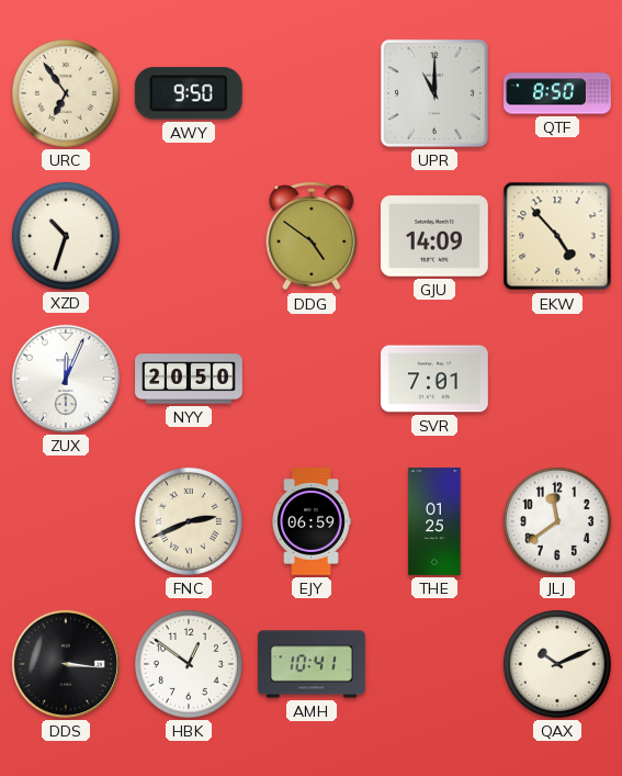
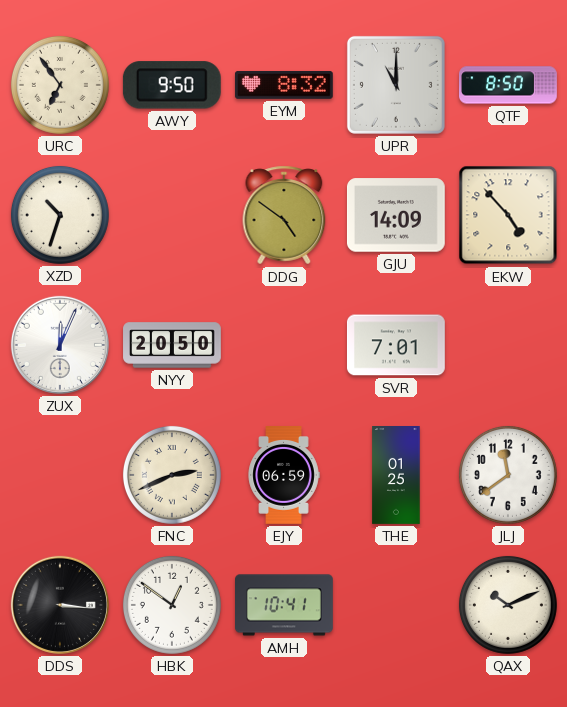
EYM: none -> 8:32
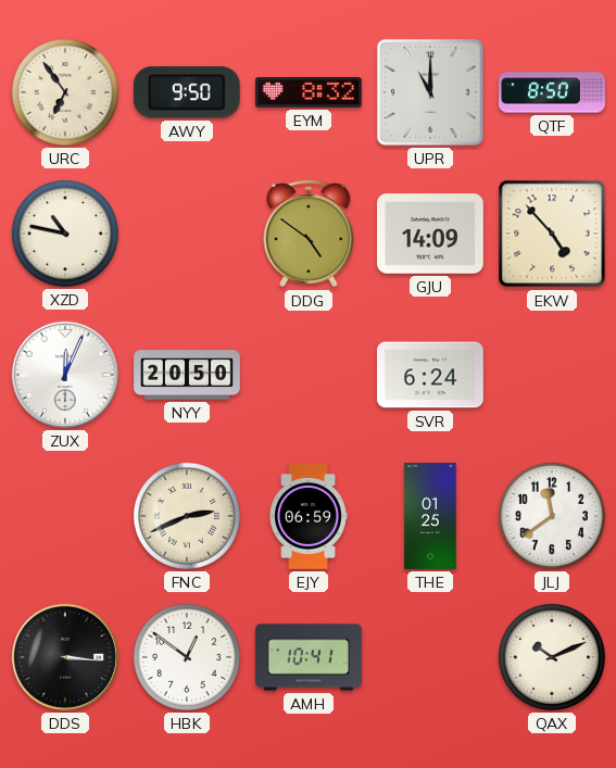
XZD: 10:33 -> 10:47
SVR: 7:01 -> 6:24
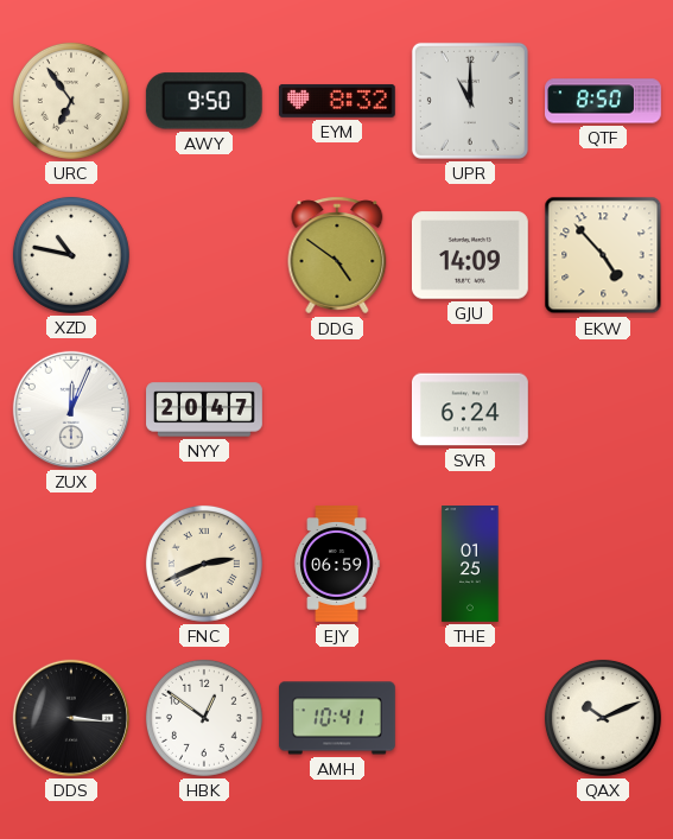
NYY: 20:50 -> 20:47
JLJ: 11:39 -> none
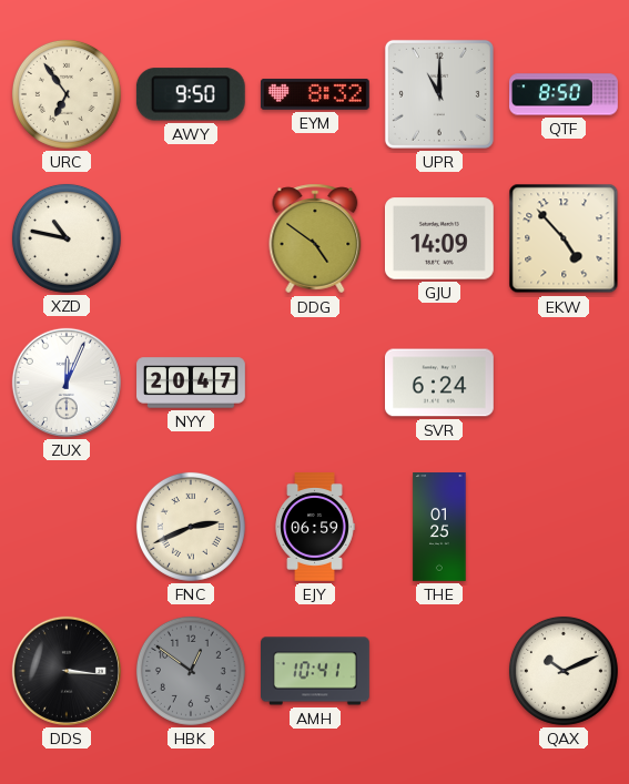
HBK dial: white -> grey
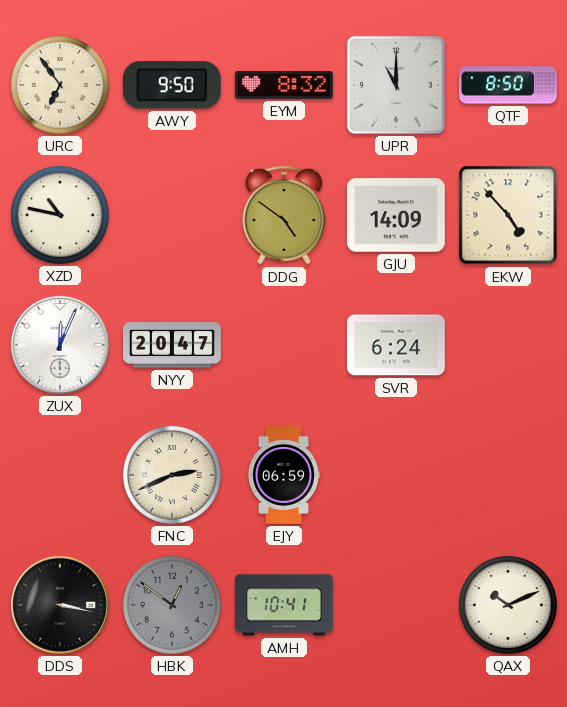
THE: 01:25 -> none
DDS: 3:16 -> 3:17
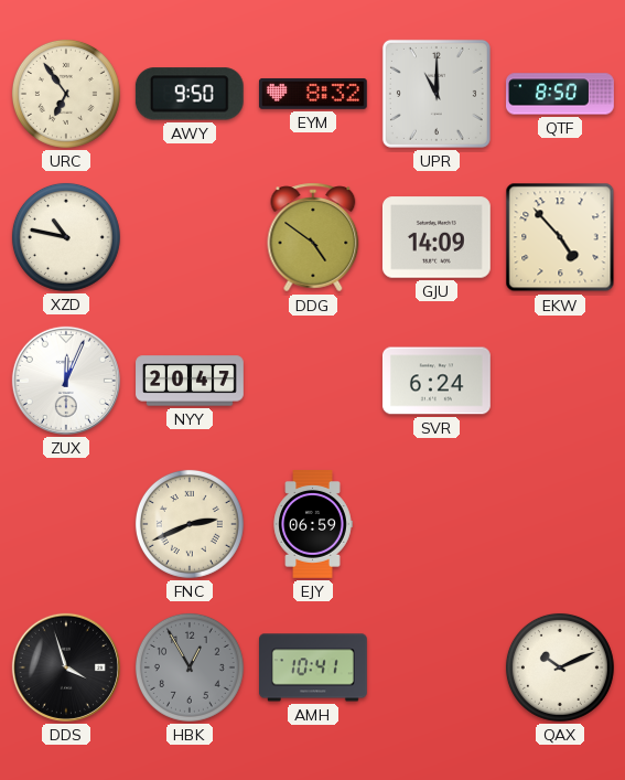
DDS: 3:17 -> 3:57
HBK: 12:51 -> 12:55
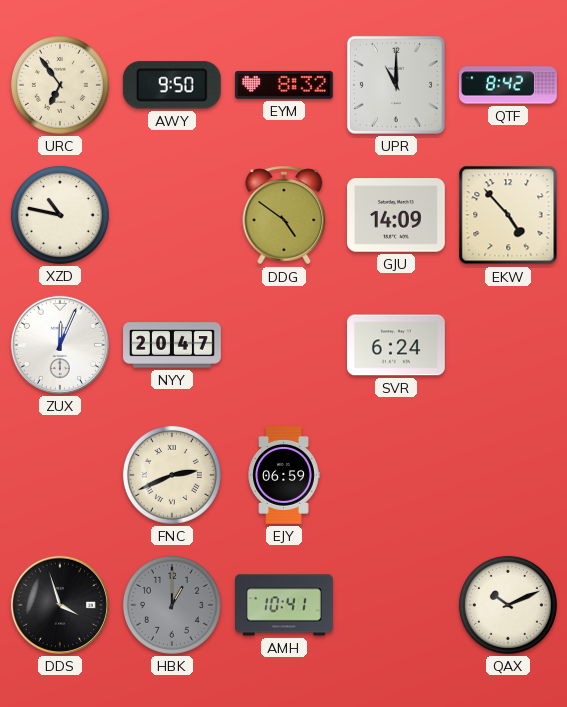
QTF: 8:50 -> 8:42
HBK: 12:55 -> 1:00
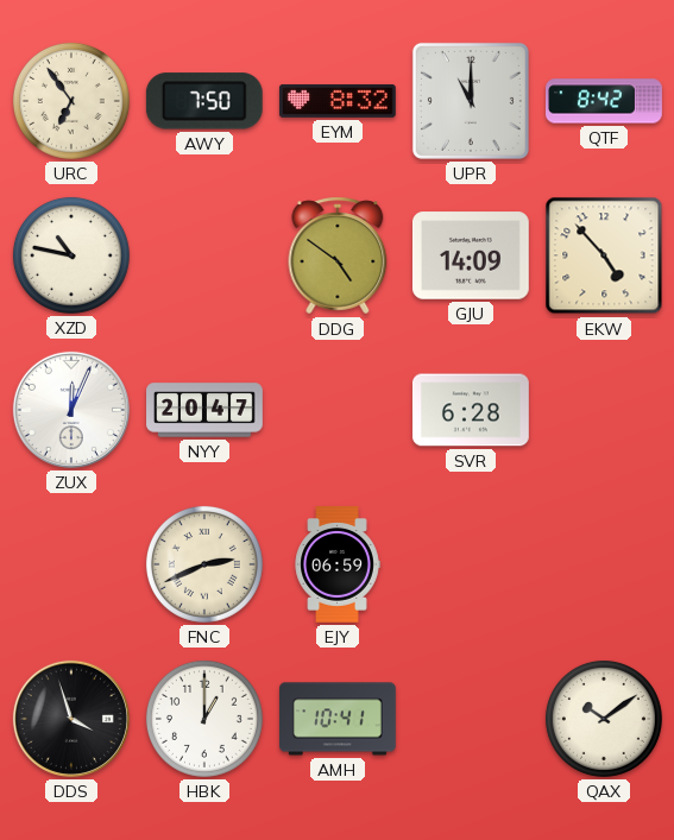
AWY: 9:50 -> 7:50
SVR: 6:24 -> 6:28
HBK dial: grey -> white
QAX: 10:11 -> 10:09
